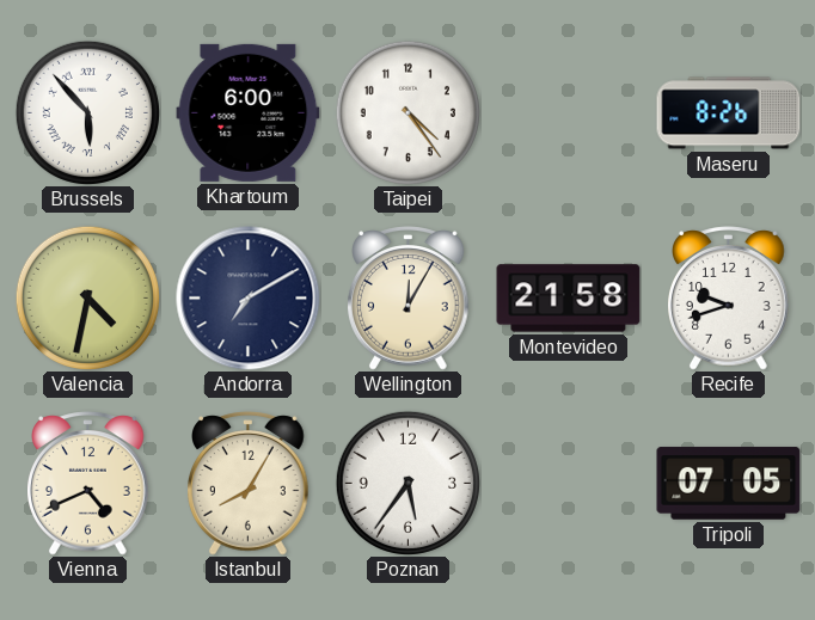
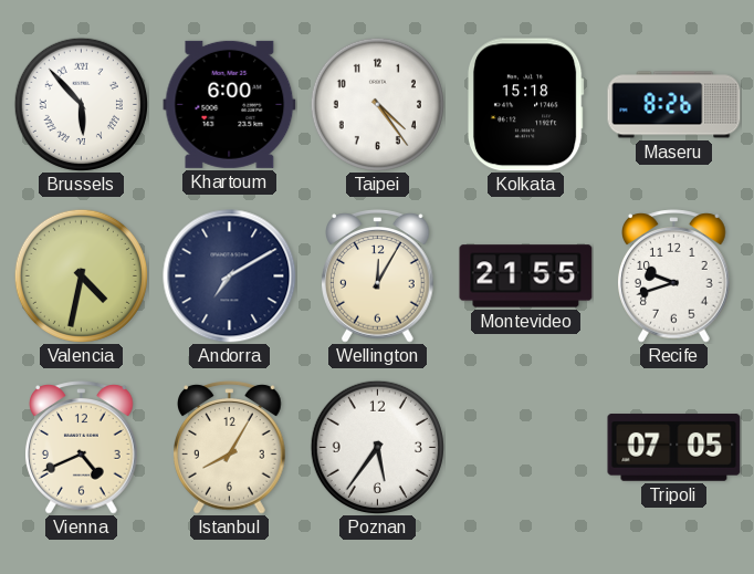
Kolkata: none -> 15:18
Montevideo: 21:58 -> 21:55
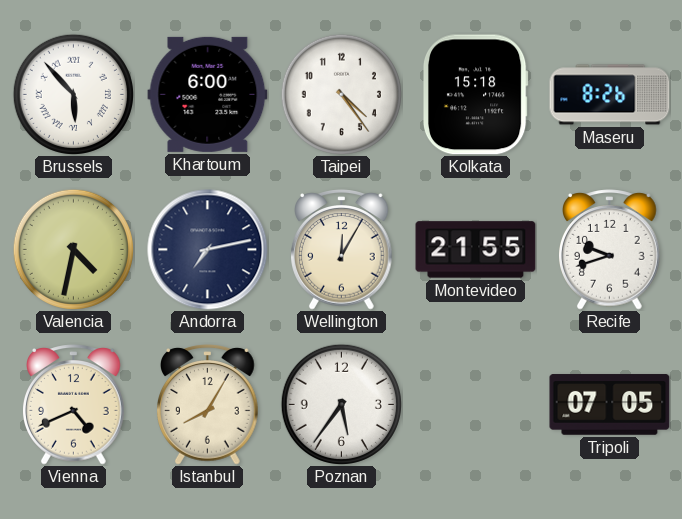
Andorra: 7:10 -> 7:13
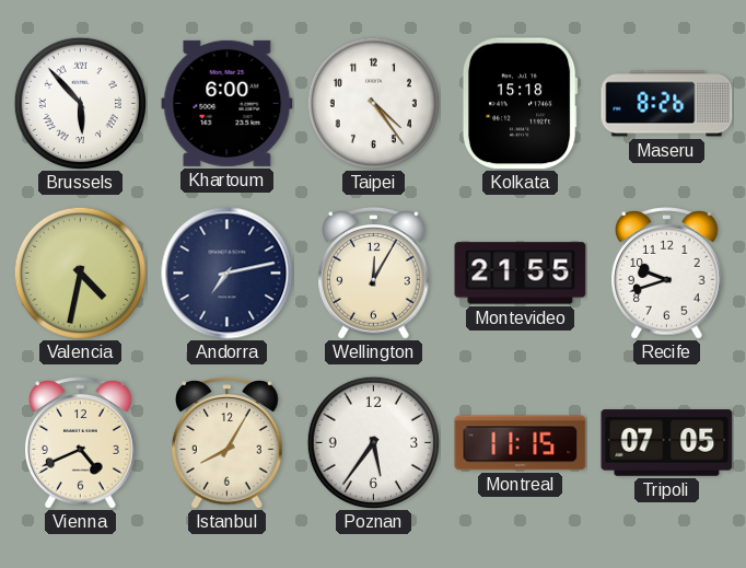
Montreal: none -> 11:15
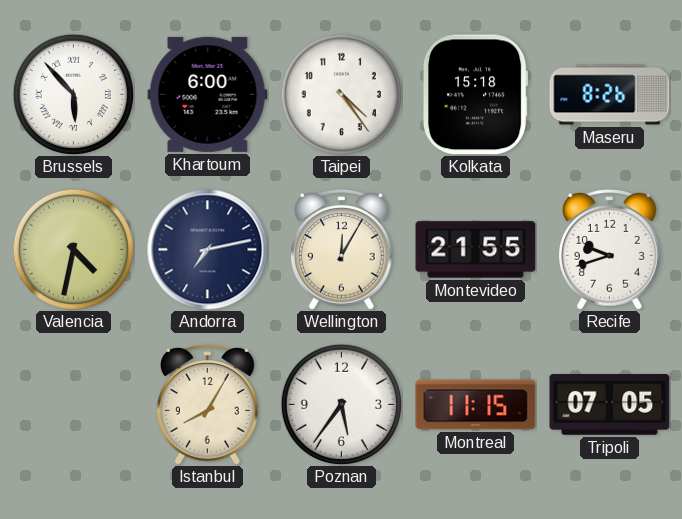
Vienna: 4:41 -> none
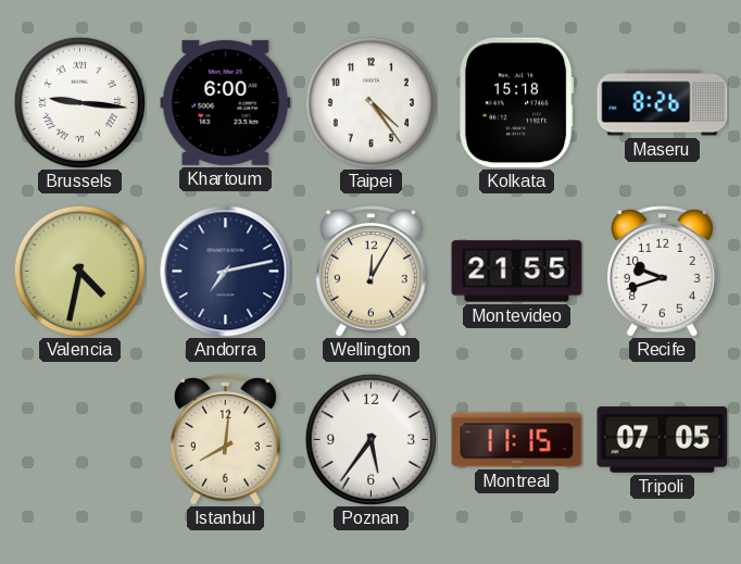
Brussels: 5:53 -> 9:16
Istanbul: 8:05 -> 8:01
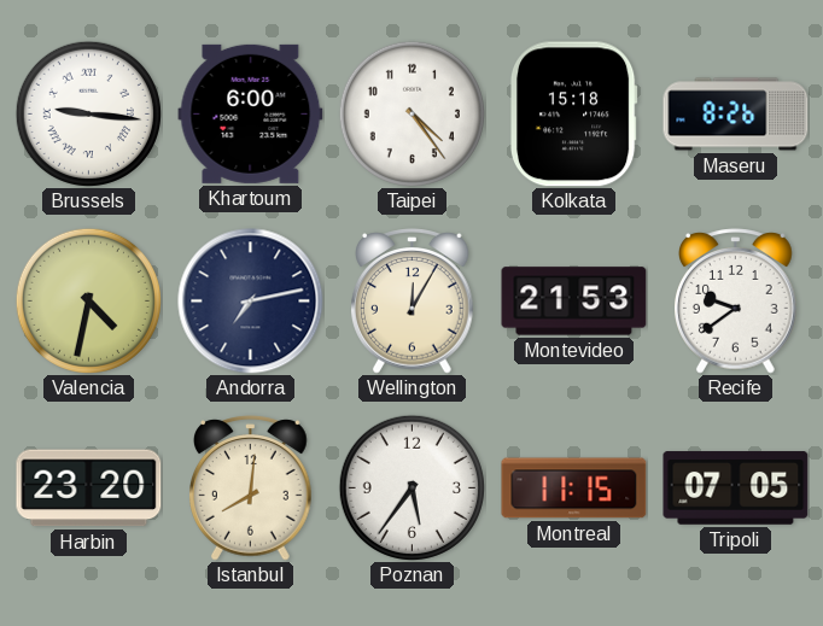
Montevideo: 21:55 -> 21:53
Recife: 9:42 -> 9:39
Harbin: none -> 23:20
